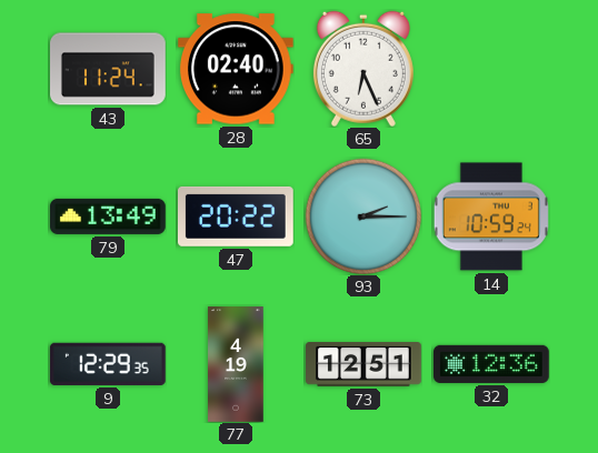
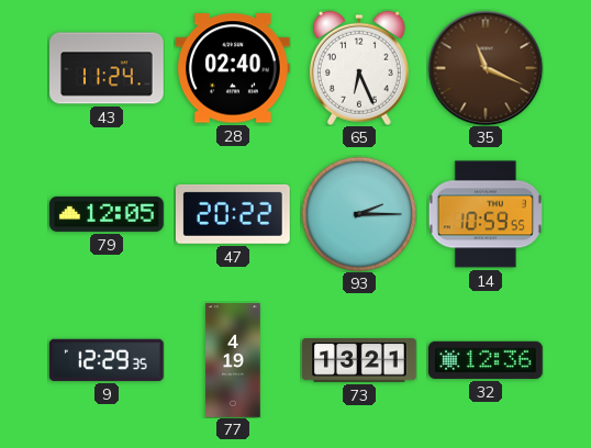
35: none -> 11:19
79: 13:49 -> 12:05
14: 10:59:24 -> 10:59:55
73: 12:51 -> 13:21
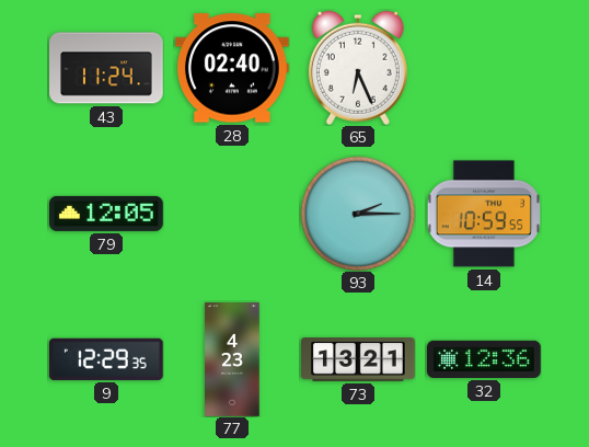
35: 11:19 -> none
47: 20:22 -> none
77: 4:19 -> 4:23
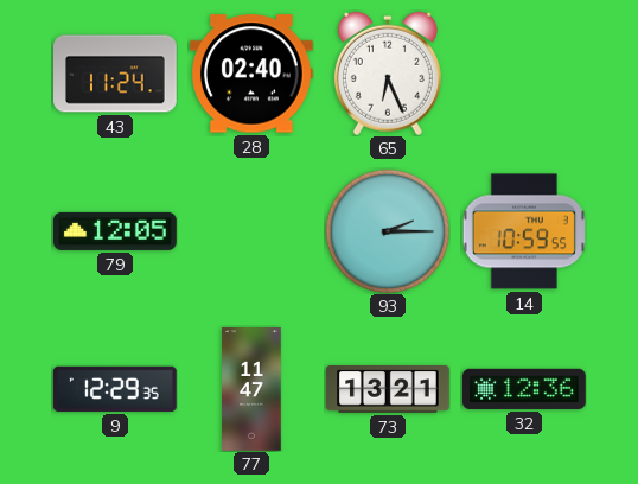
77: 4:23 -> 11:47
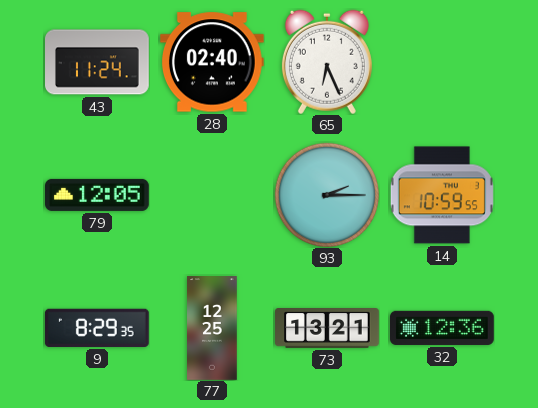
9: 12:29 -> 8:29
77: 11:47 -> 12:25
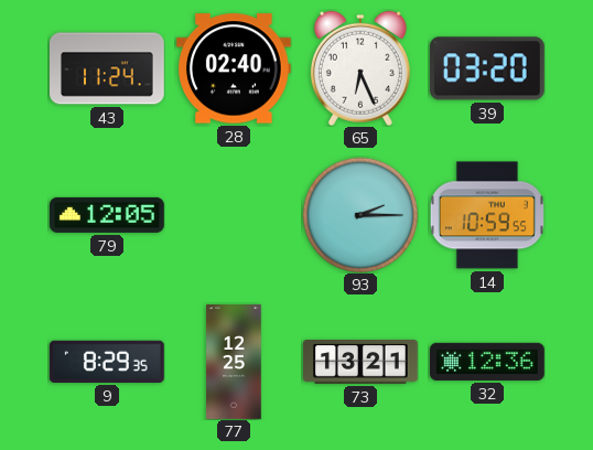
39: none -> 03:20
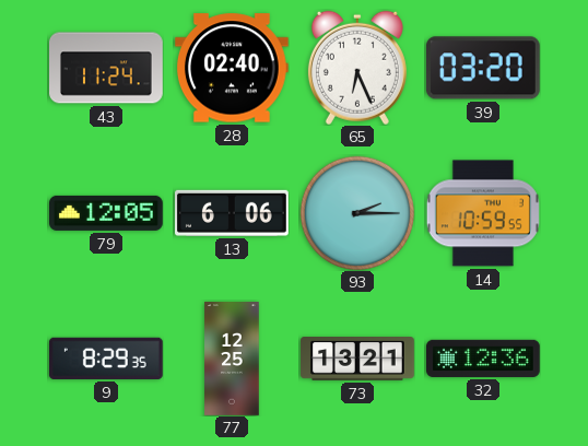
13: none -> 6:06
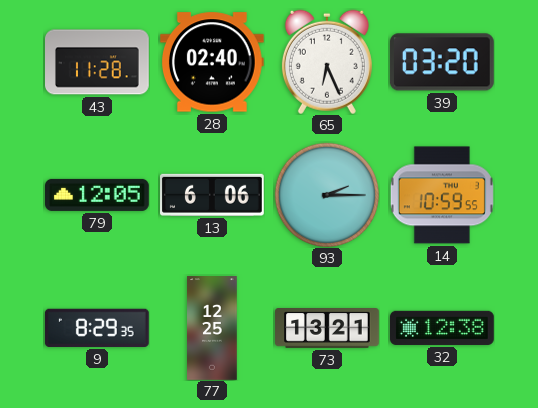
43: 11:24 -> 11:28
32: 12:36 -> 12:38
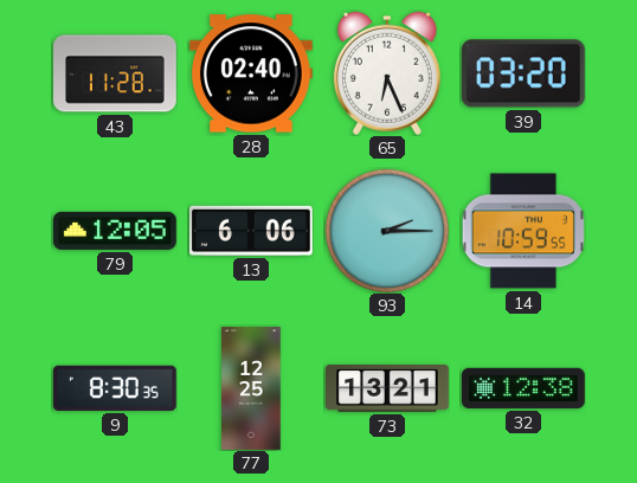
9: 8:29 -> 8:30
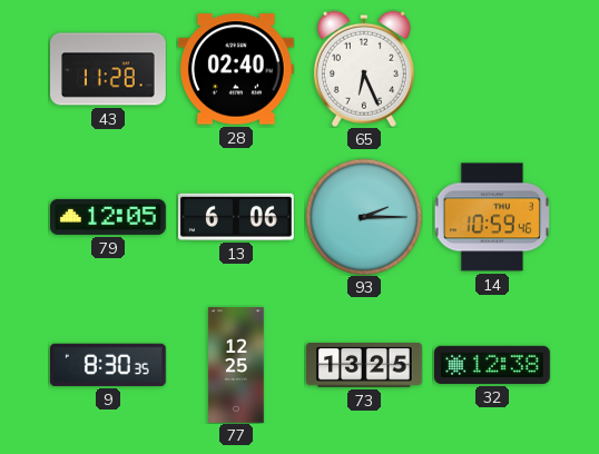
39: 03:20 -> none
14: 10:59:55 -> 10:59:46
73: 13:21 -> 13:25
